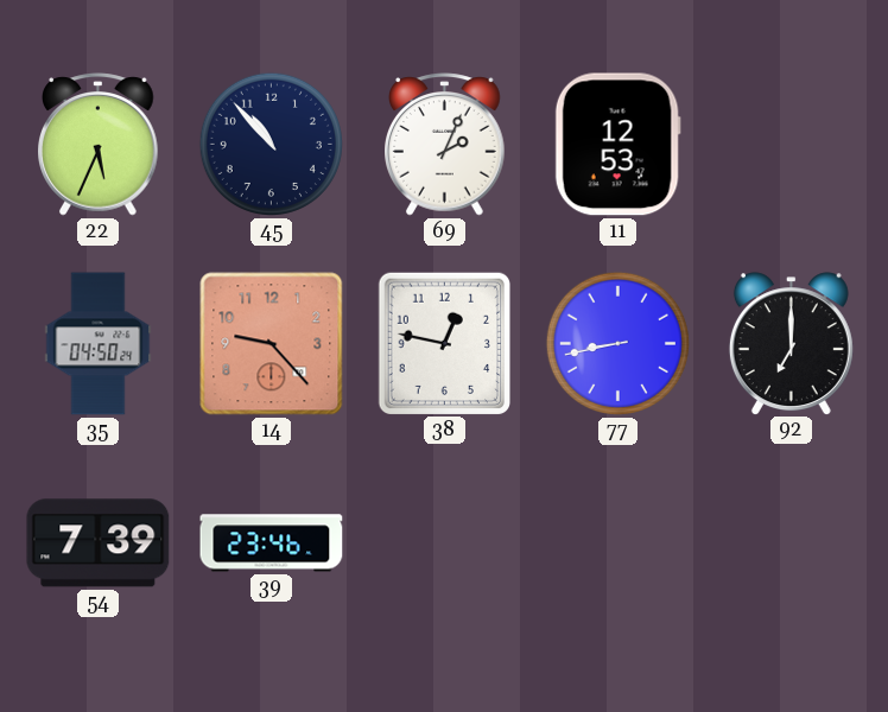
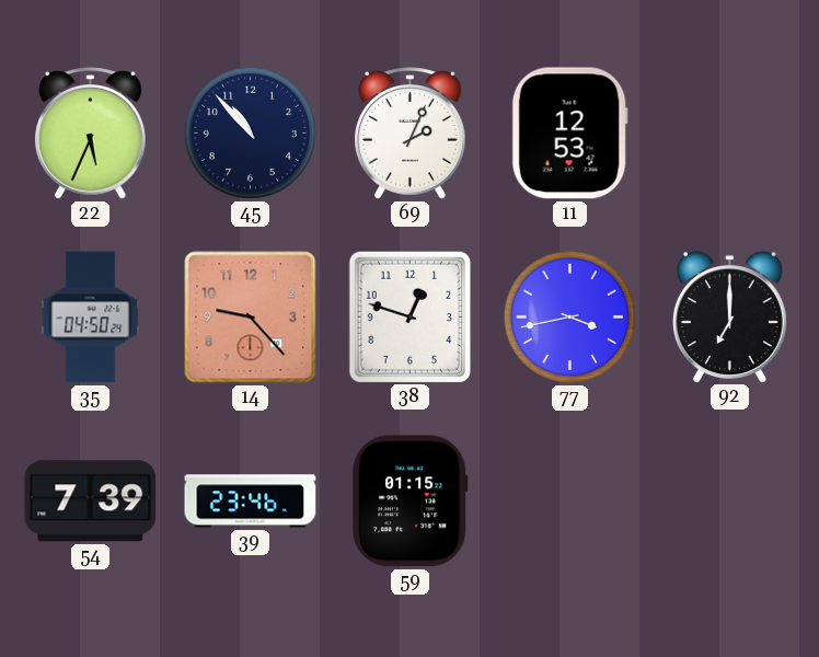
38: 12:47 -> 12:48
77: 8:43 -> 3:43
59: none -> 01:15
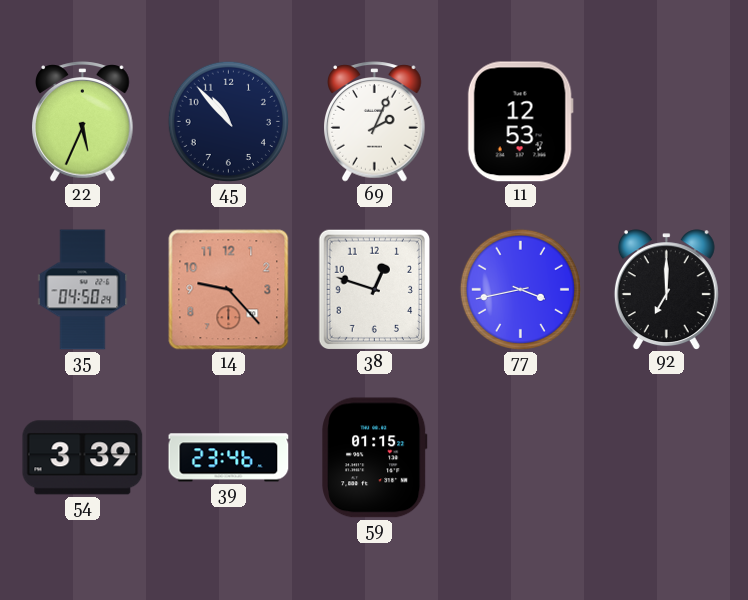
54: 7:39 -> 3:39
